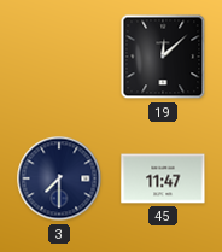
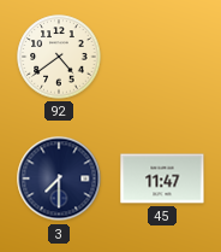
92: none -> 4:39
19: 12:08 -> none
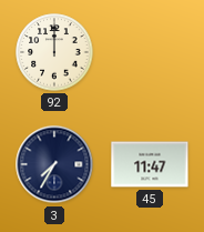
92: 4:39 -> 12:00
3: 7:30 -> 7:35
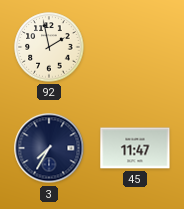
92: 12:00 -> 1:58
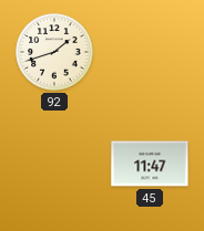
92: 1:58 -> 1:42
3: 7:35 -> none
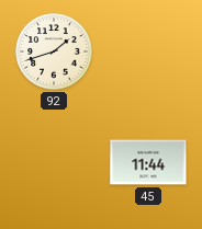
45: 11:47 -> 11:44
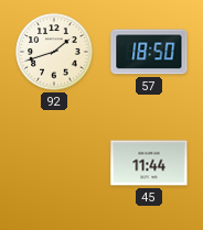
57: none -> 18:50
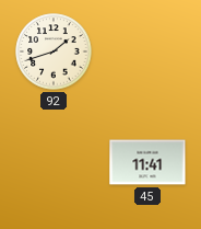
57: 18:50 -> none
45: 11:44 -> 11:41
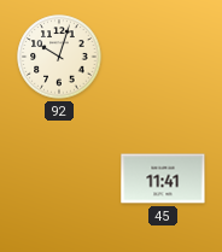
92: 1:42 -> 10:03
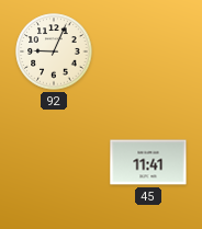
92: 10:03 -> 9:04
